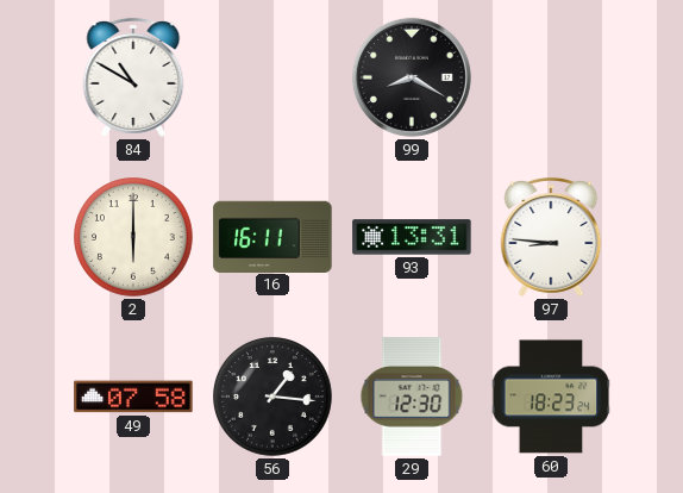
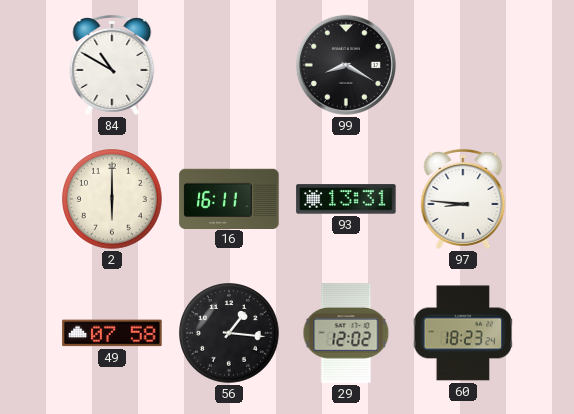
29: 12:30 -> 12:02
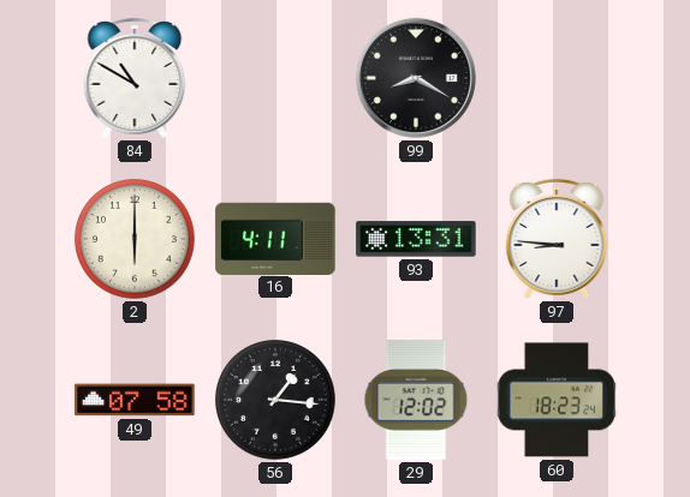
16: 16:11 -> 4:11
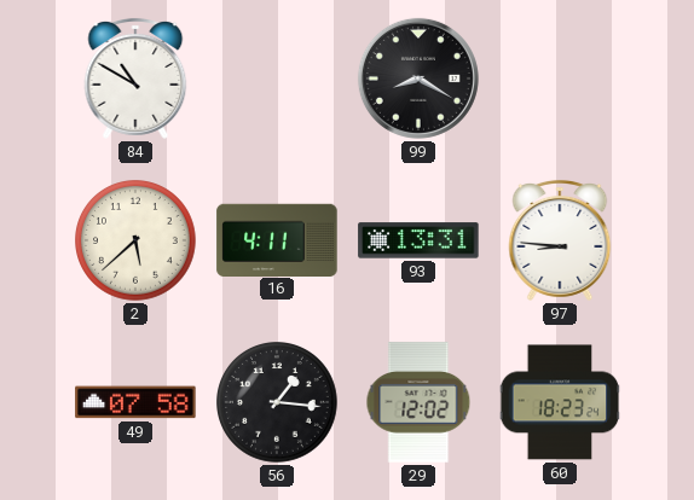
2: 6:00 -> 5:38
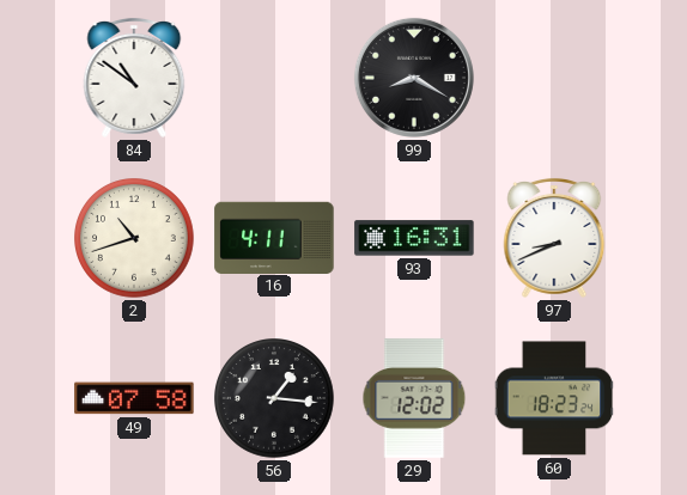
84: 10:50 -> 10:51
2: 5:38 -> 10:42
93: 13:31 -> 16:31
97: 8:46 -> 8:41
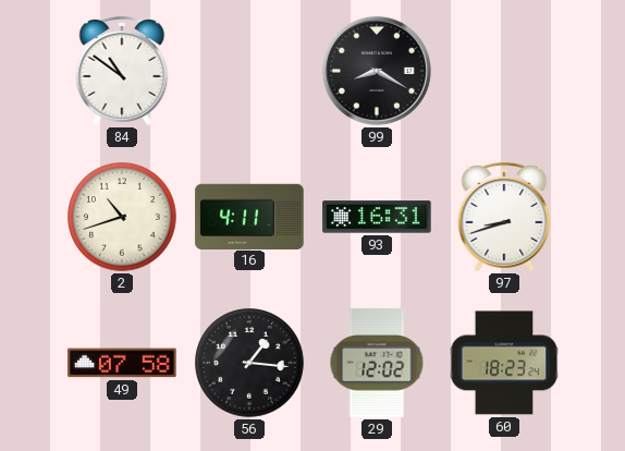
97: 8:41 -> 8:42
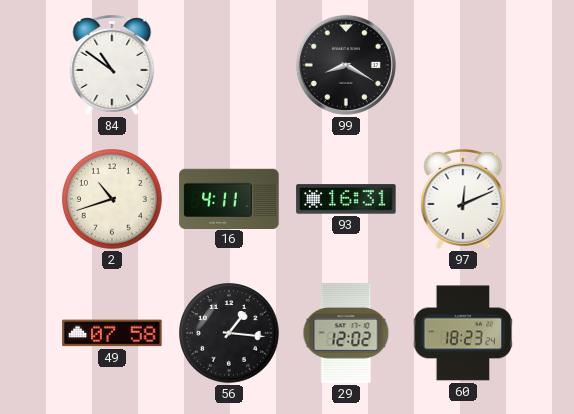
97: 8:42 -> 12:11
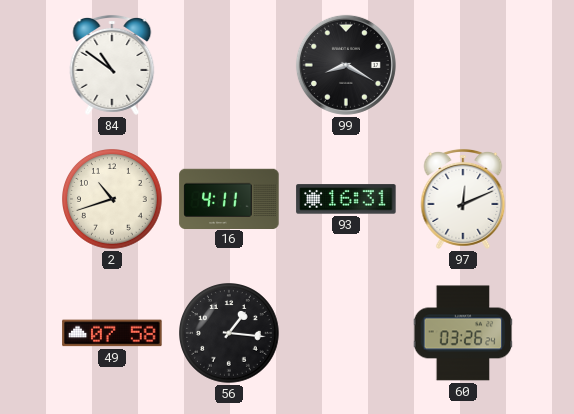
29: 12:02 -> none
60: 18:23 -> 03:26
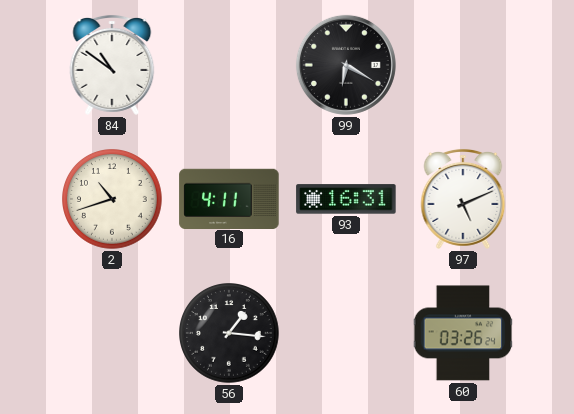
99: 8:20 -> 6:20
97: 12:11 -> 5:11
49: 07:58 -> none
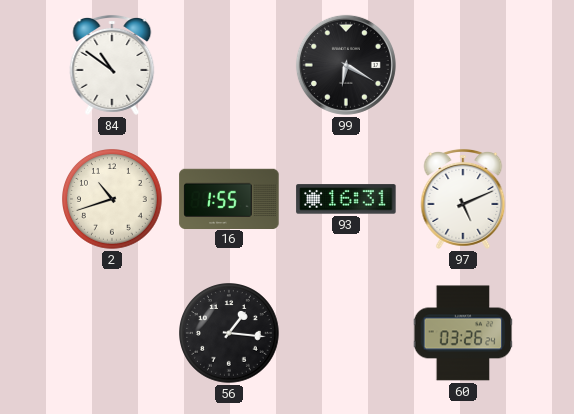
16: 4:11 -> 1:55
